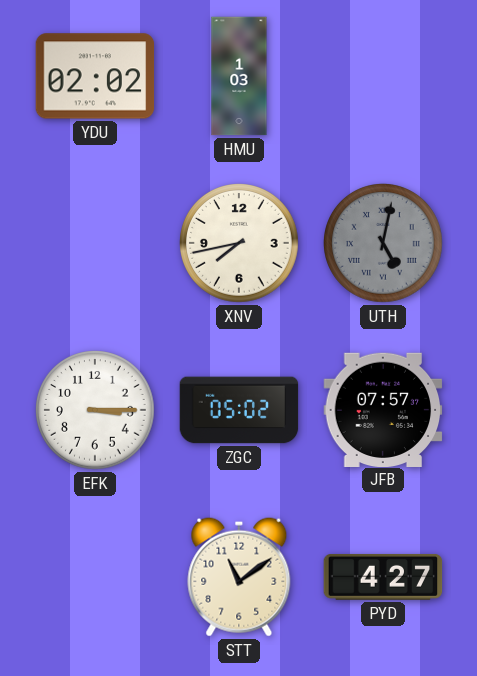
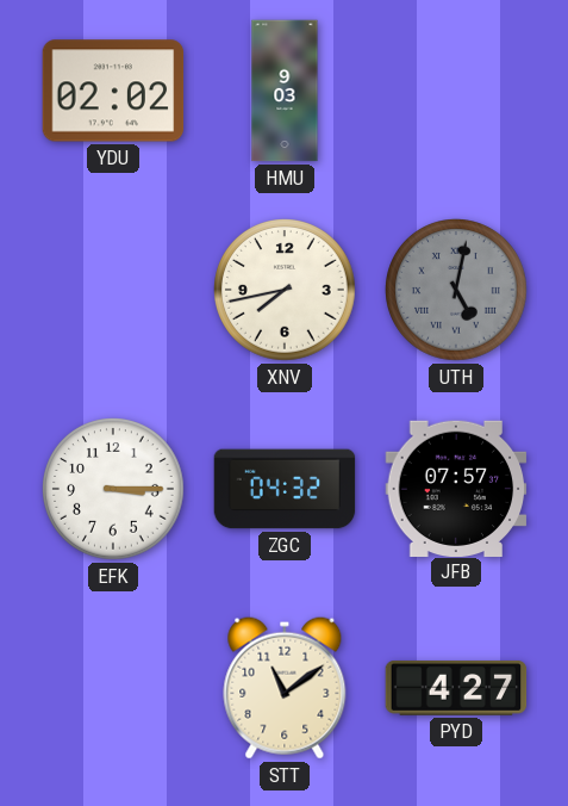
HMU: 1:03 -> 9:03
ZGC: 05:02 -> 04:32
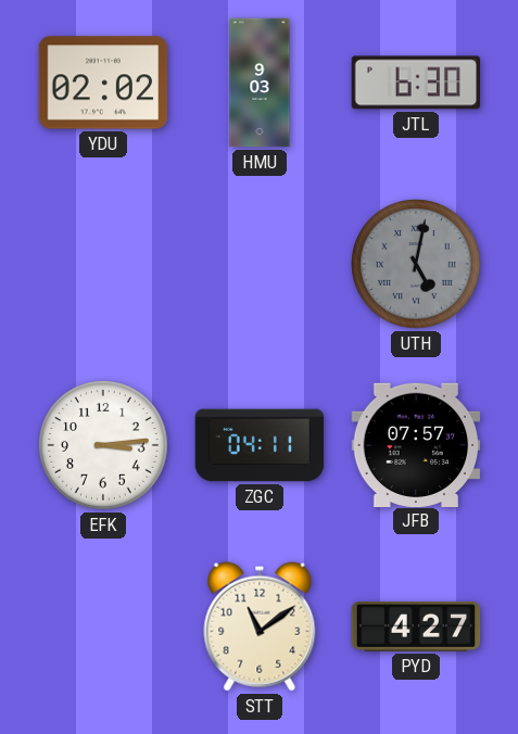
JTL: none -> 6:30
XNV: 7:43 -> none
EFK: 3:15 -> 3:14
ZGC: 04:32 -> 04:11
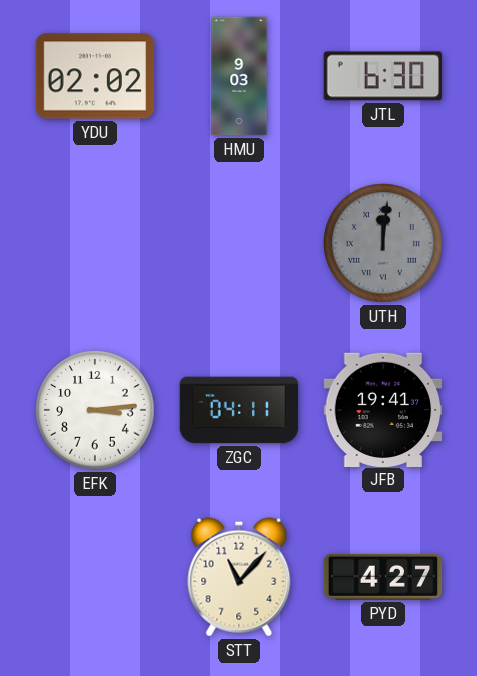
UTH: 5:02 -> 12:01
JFB: 07:57 -> 19:41
STT: 11:09 -> 11:07
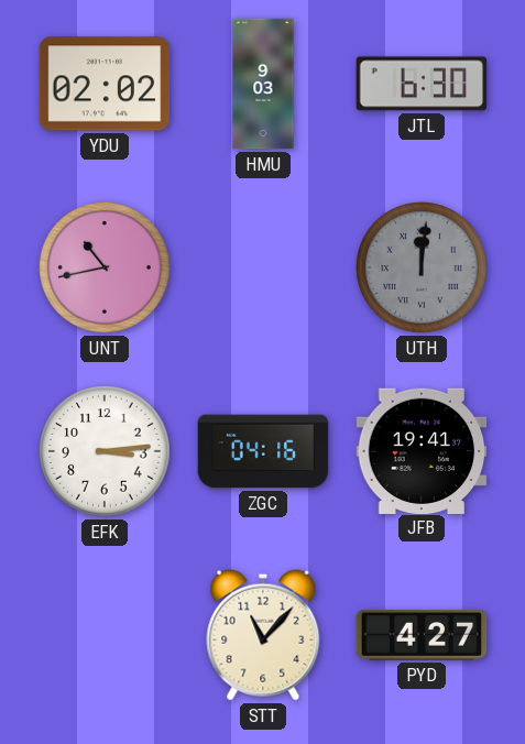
UNT: none -> 10:43
ZGC: 04:11 -> 04:16
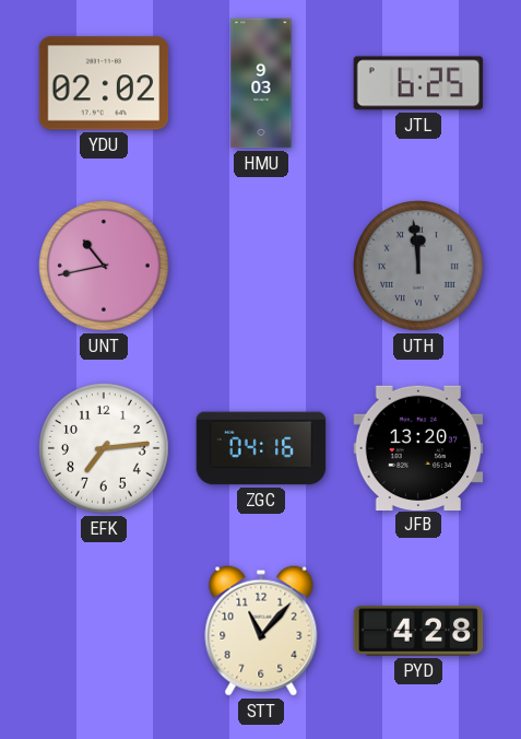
JTL: 6:30 -> 6:25
UTH: 12:01 -> 11:59
EFK: 3:14 -> 7:14
JFB: 19:41 -> 13:20
PYD: 4:27 -> 4:28
